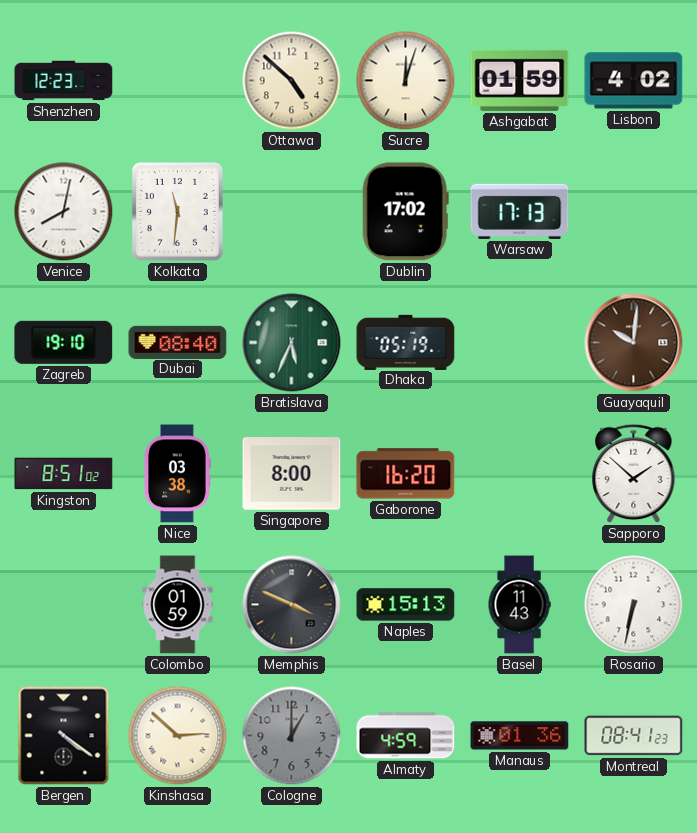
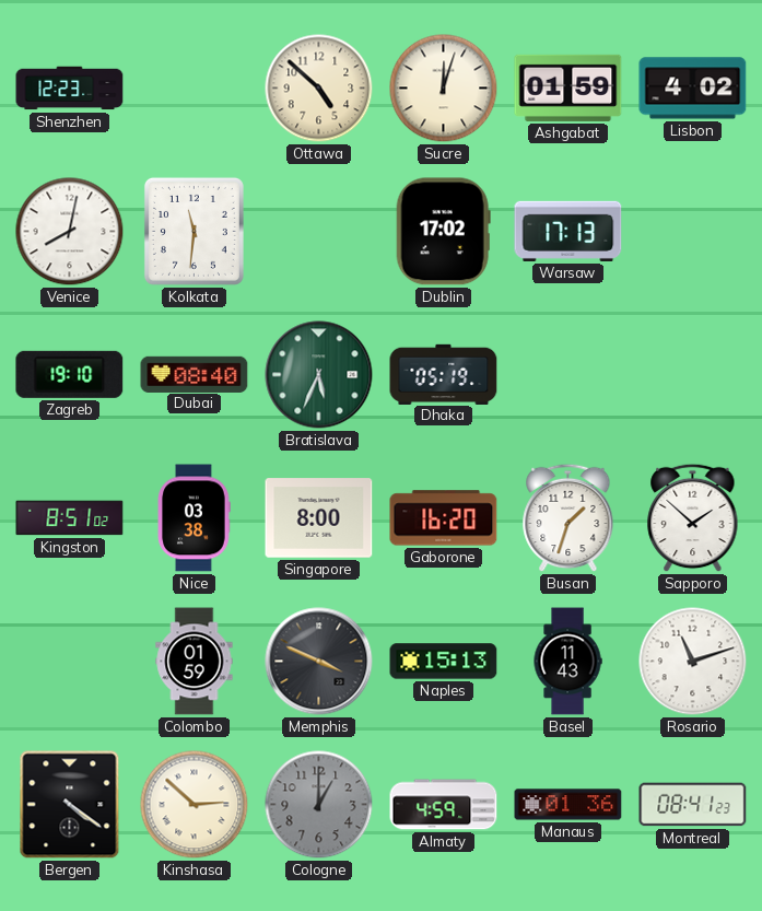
Guayaquil: 10:01 -> none
Busan: none -> 1:33
Rosario: 6:32 -> 11:12
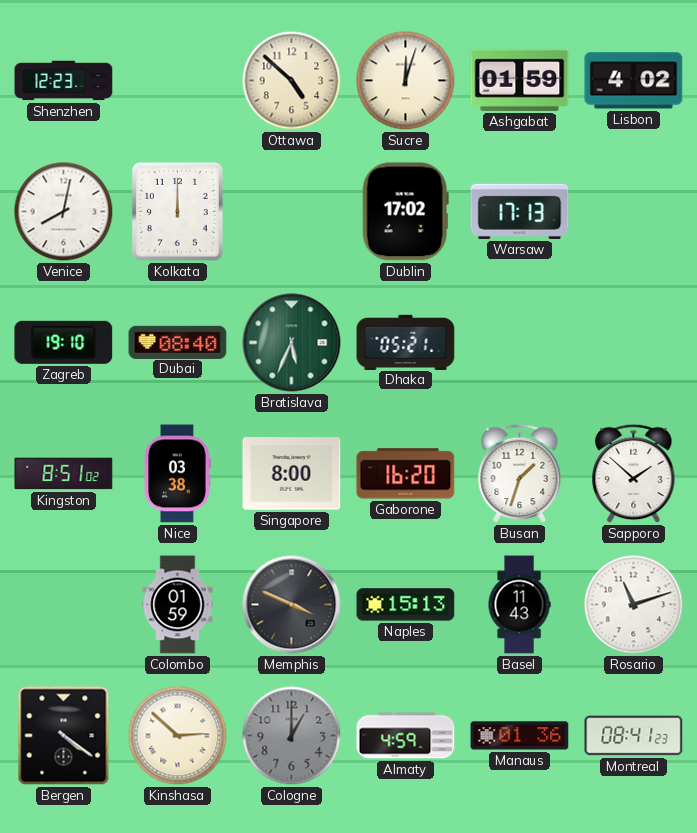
Kolkata: 11:31 -> 12:00
Dhaka: 05:19 -> 05:21
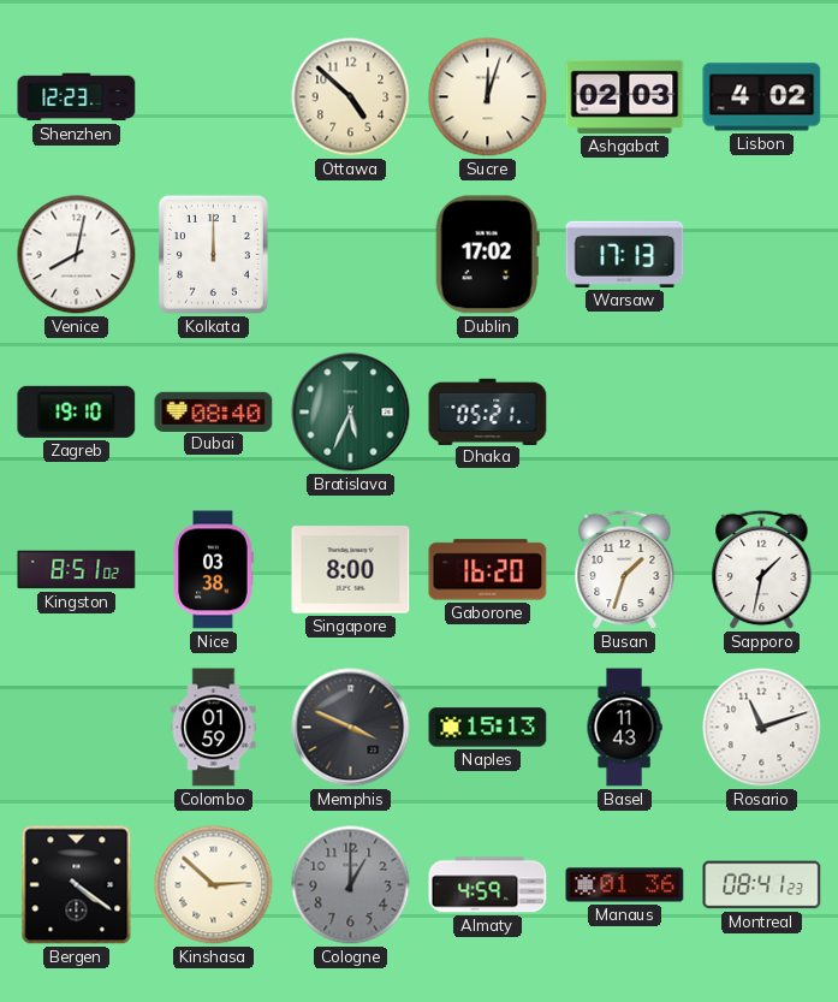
Ashgabat: 01:59 -> 02:03
Sapporo: 1:52 -> 1:32
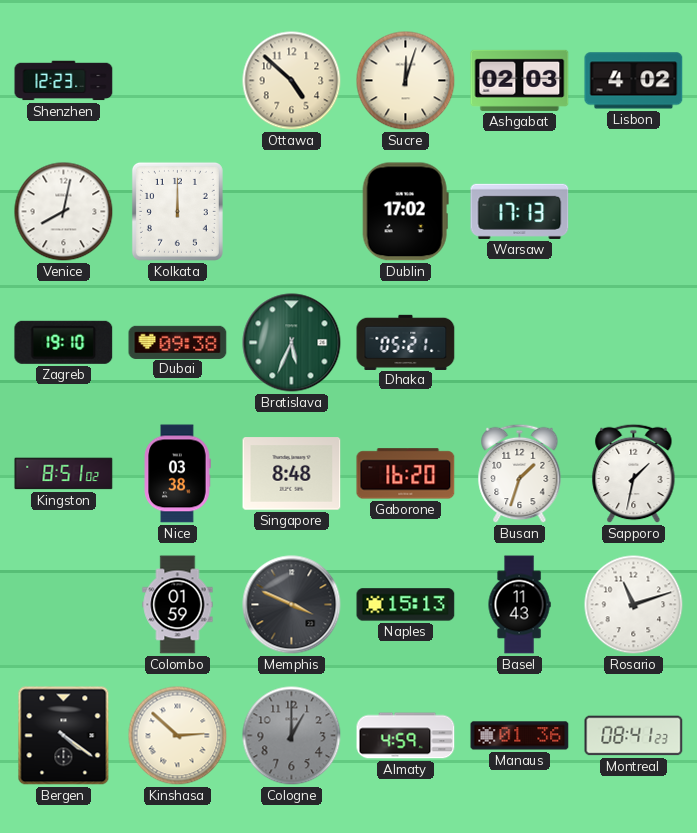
Dubai: 08:40 -> 09:38
Singapore: 8:00 -> 8:48
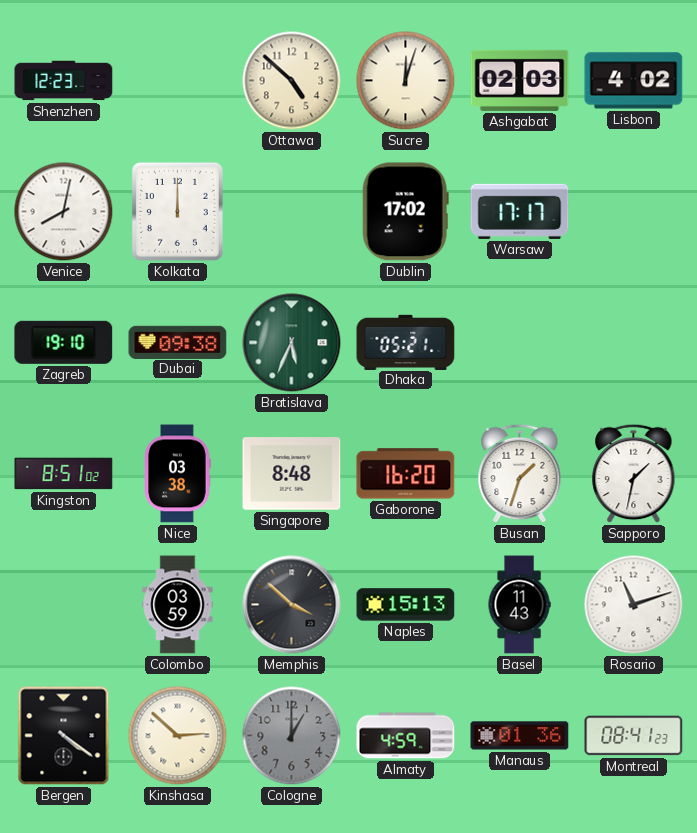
Warsaw: 17:13 -> 17:17
Colombo: 01:59 -> 03:59
Memphis: 3:49 -> 3:52
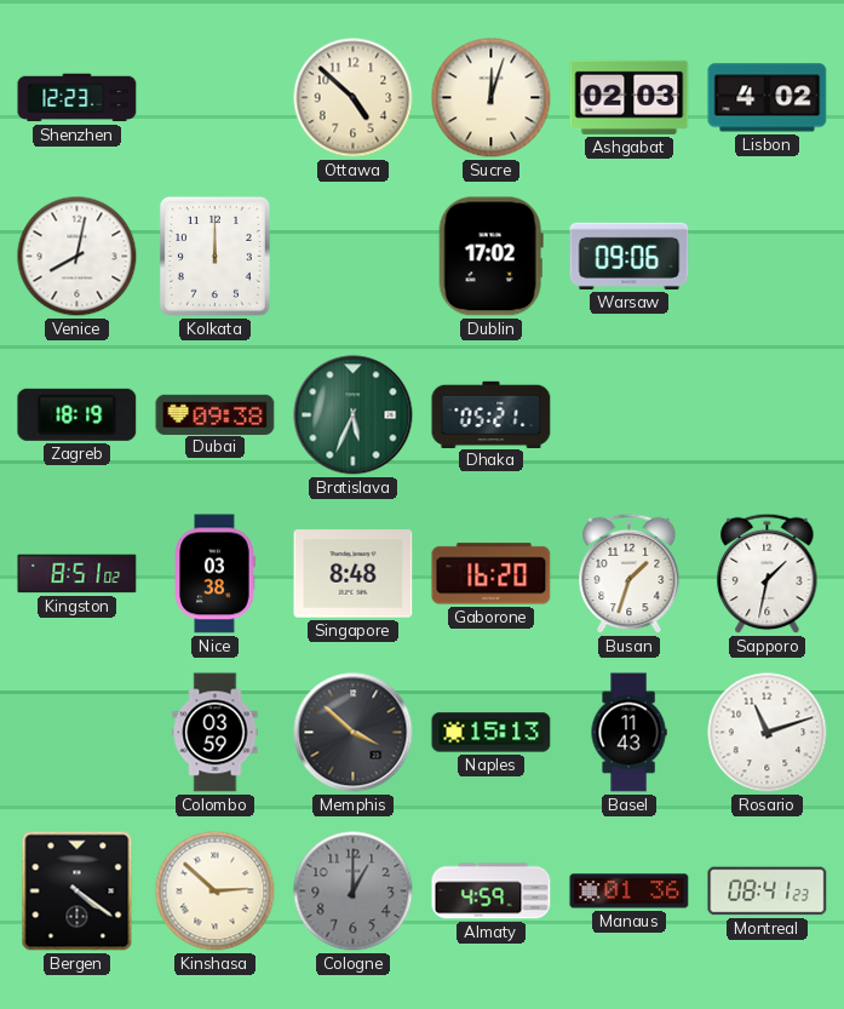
Warsaw: 17:17 -> 09:06
Zagreb: 19:10 -> 18:19
